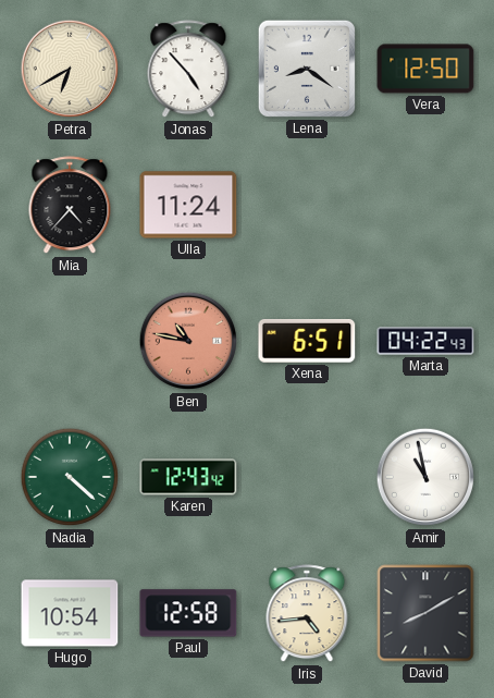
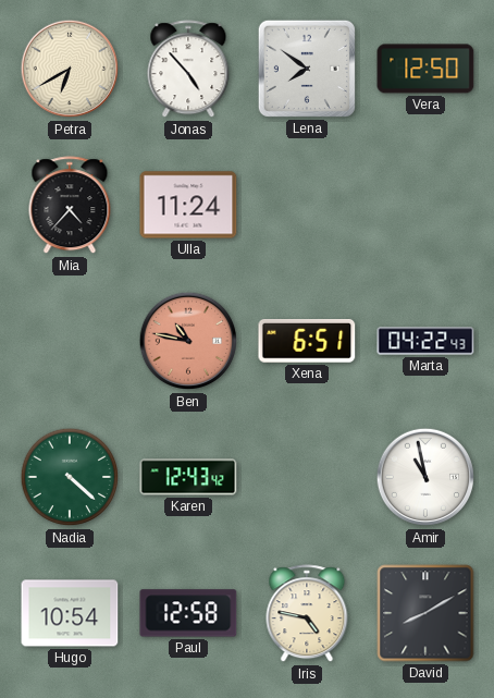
Lena: 8:21 -> 7:51
Iris: 4:44 -> 4:47
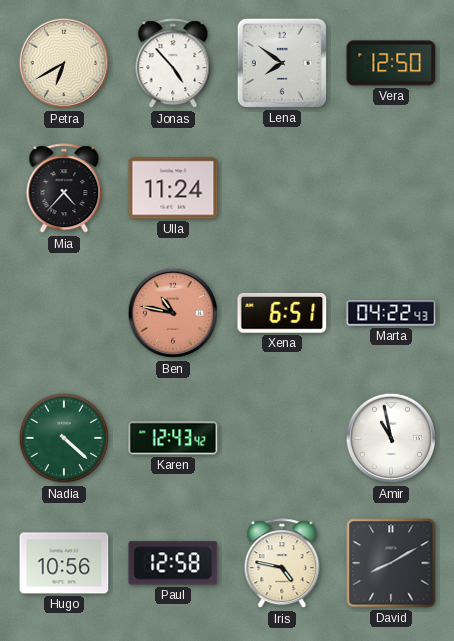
Hugo: 10:54 -> 10:56
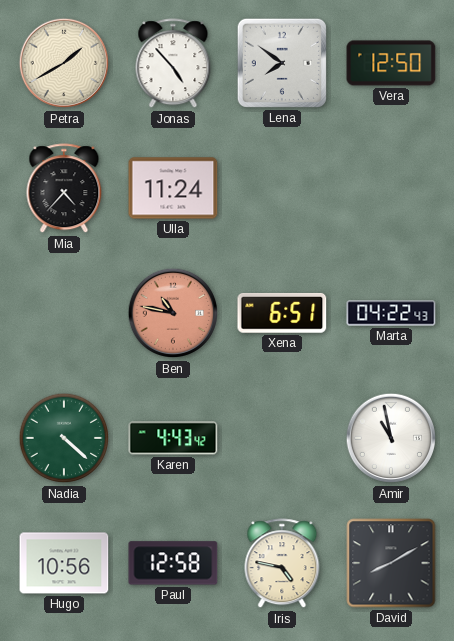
Petra: 6:40 -> 1:40
Karen: 12:43 -> 4:43
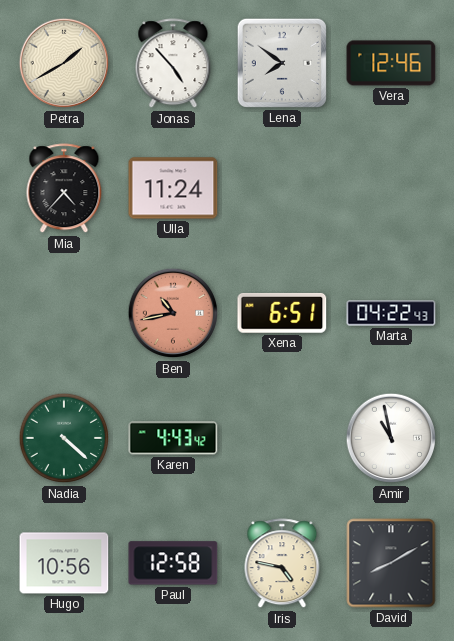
Vera: 12:50 -> 12:46
Ben: 10:47 -> 10:43
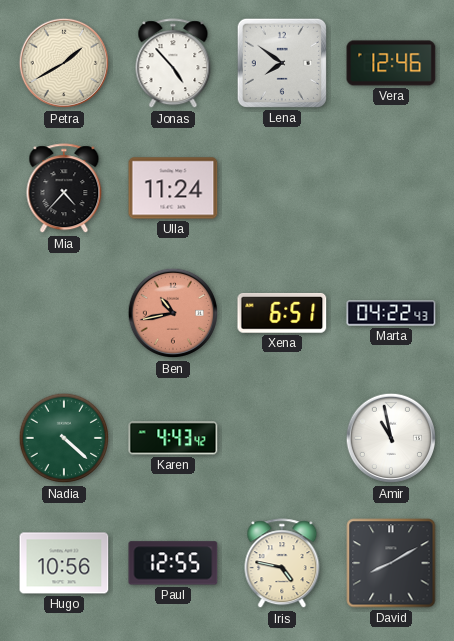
Paul: 12:58 -> 12:55
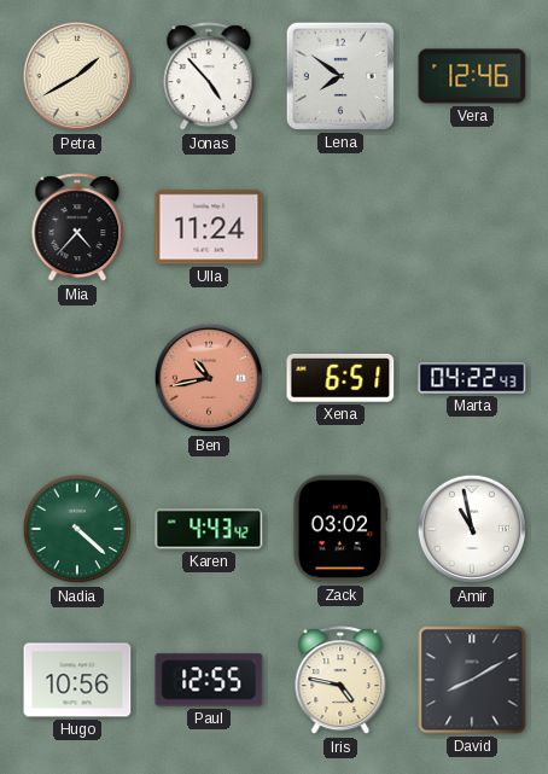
Zack: none -> 03:02
